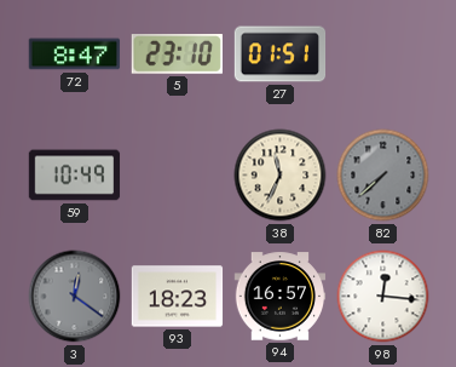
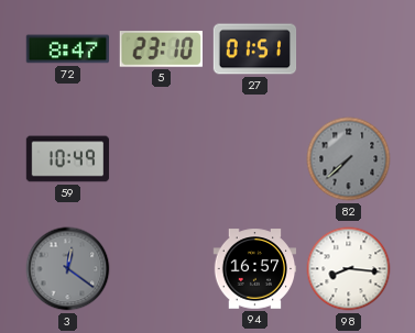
38: 11:34 -> none
93: 18:23 -> none
98: 12:16 -> 8:16
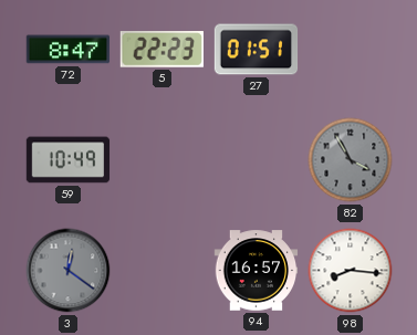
5: 23:10 -> 22:23
82: 7:38 -> 3:55
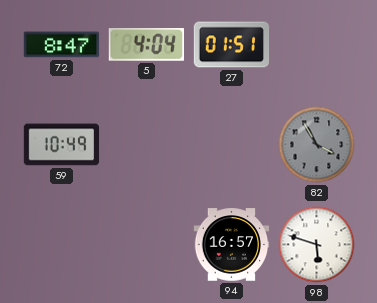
5: 22:23 -> 4:04
3: 12:21 -> none
98: 8:16 -> 5:48
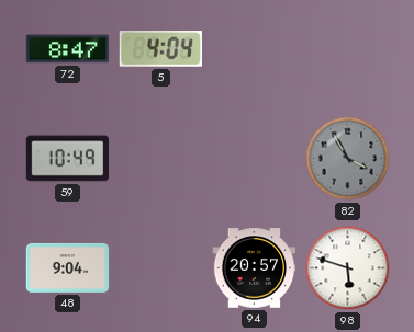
27: 01:51 -> none
48: none -> 9:04
94: 16:57 -> 20:57
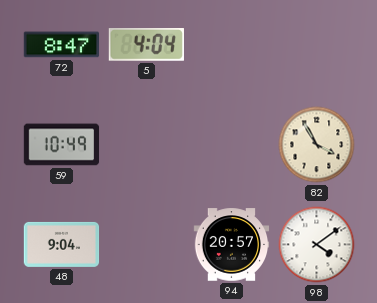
82 dial: grey -> cream
98: 5:48 -> 4:09
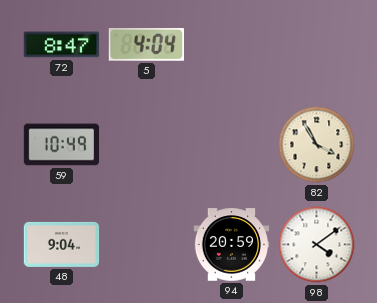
94: 20:57 -> 20:59
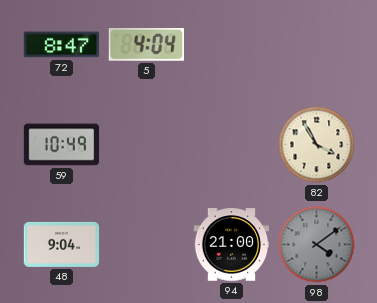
94: 20:59 -> 21:00
98 dial: white -> grey
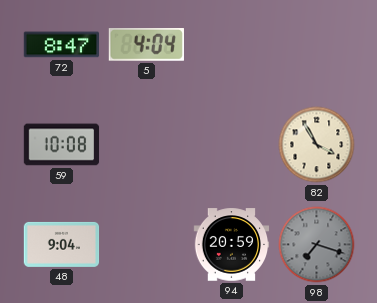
59: 10:49 -> 10:08
94: 21:00 -> 20:59
98: 4:09 -> 7:18
